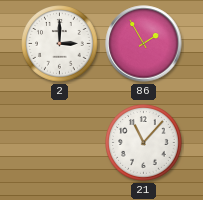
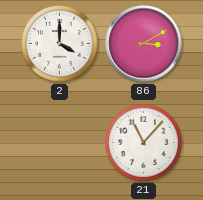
2: 3:00 -> 4:00
86: 1:55 -> 3:10
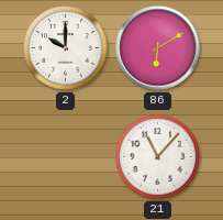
2: 4:00 -> 10:00
86: 3:10 -> 6:10
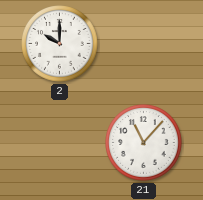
86: 6:10 -> none
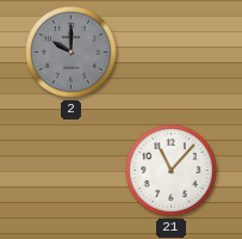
2 dial: white -> grey
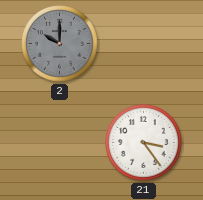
21: 11:07 -> 3:24
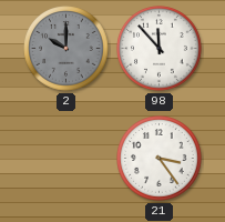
98: none -> 11:53
